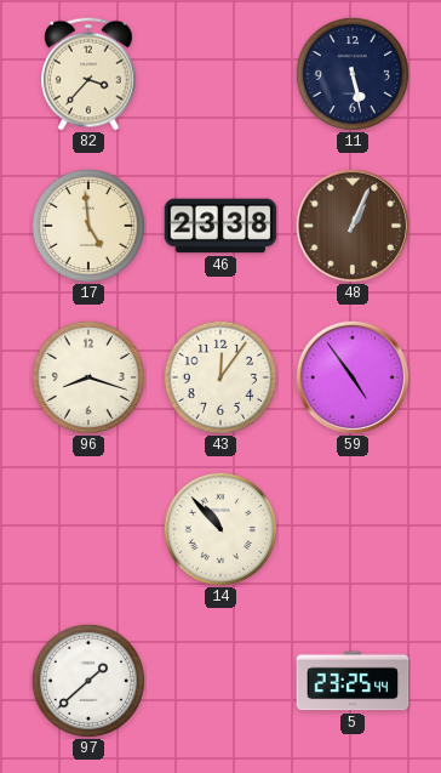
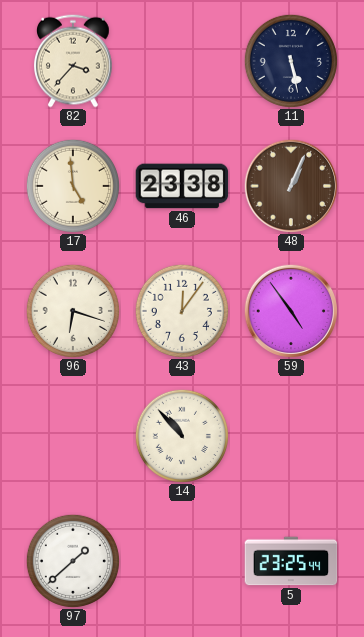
96: 8:18 -> 6:18
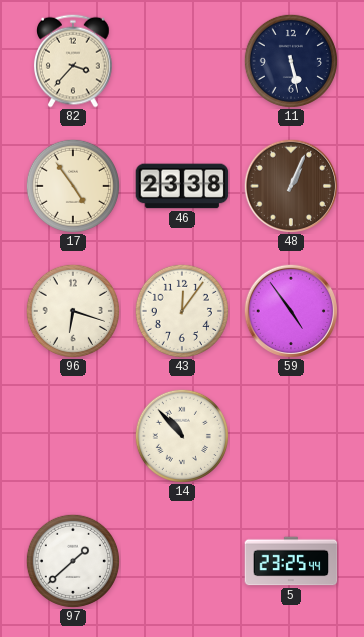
17: 4:59 -> 4:54
